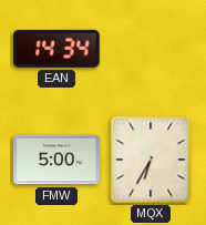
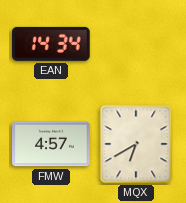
FMW: 5:00 -> 4:57
MQX: 6:35 -> 6:40
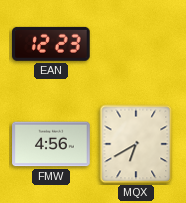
EAN: 14:34 -> 12:23
FMW: 4:57 -> 4:56
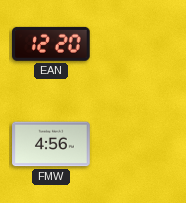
EAN: 12:23 -> 12:20
MQX: 6:40 -> none
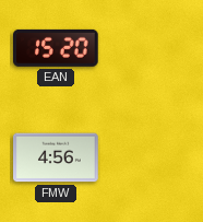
EAN: 12:20 -> 15:20
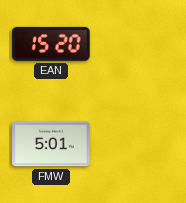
FMW: 4:56 -> 5:01
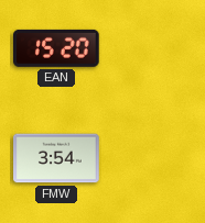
FMW: 5:01 -> 3:54
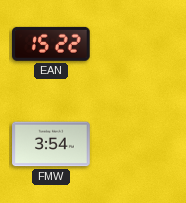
EAN: 15:20 -> 15:22
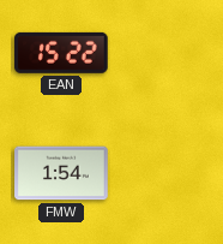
FMW: 3:54 -> 1:54
